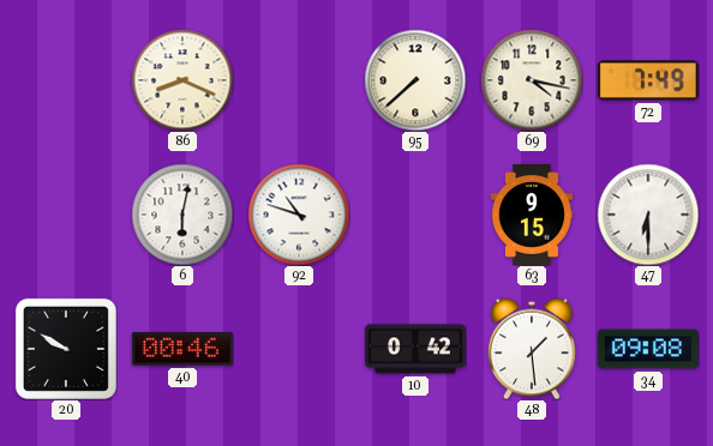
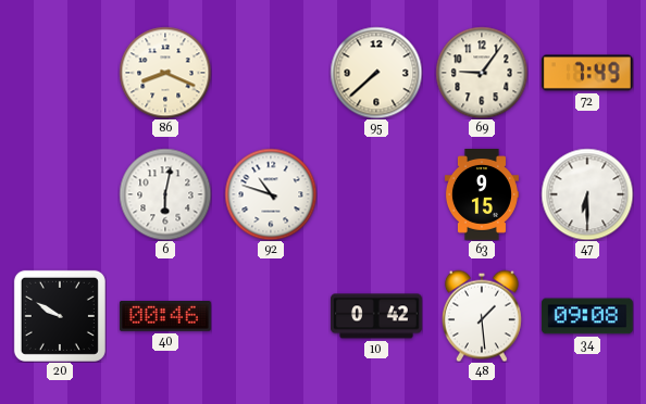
69: 4:17 -> 9:06
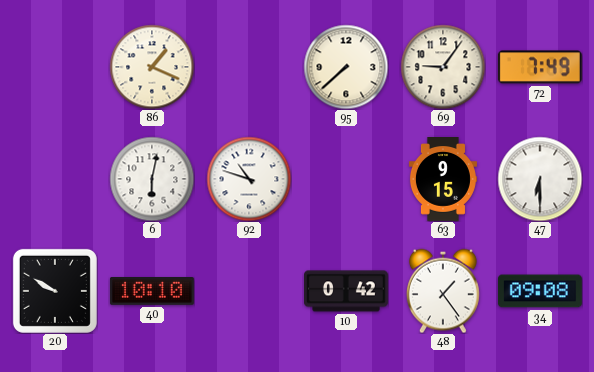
86: 8:19 -> 1:19
40: 00:46 -> 10:10
48: 1:29 -> 1:24
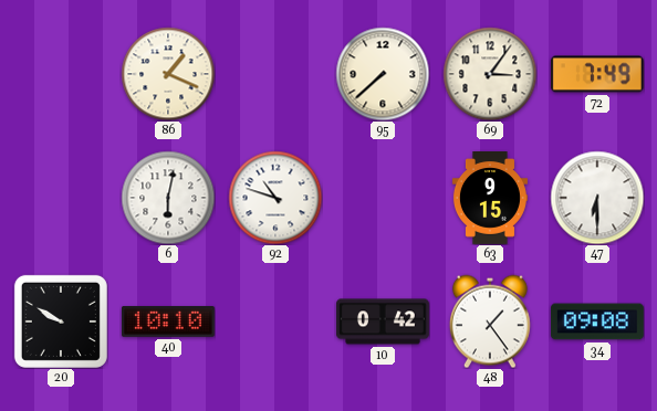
69: 9:06 -> 3:06
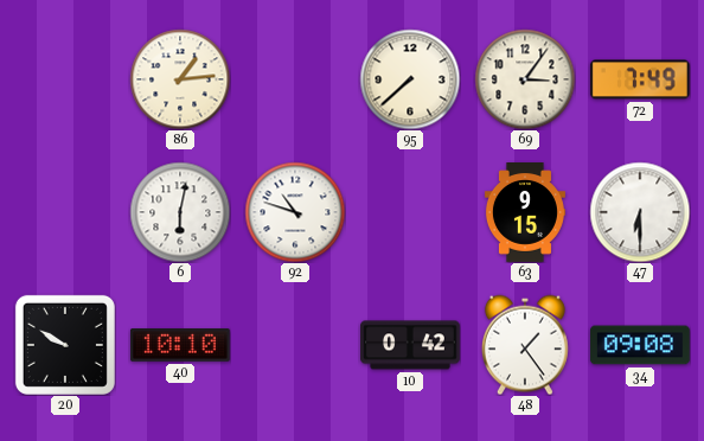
86: 1:19 -> 1:14
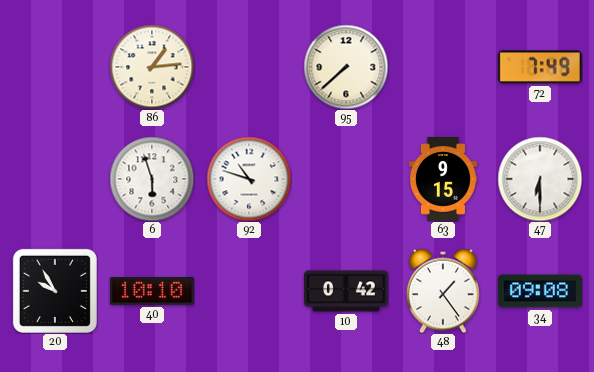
69: 3:06 -> none
6: 6:02 -> 5:57
20: 9:50 -> 9:55
